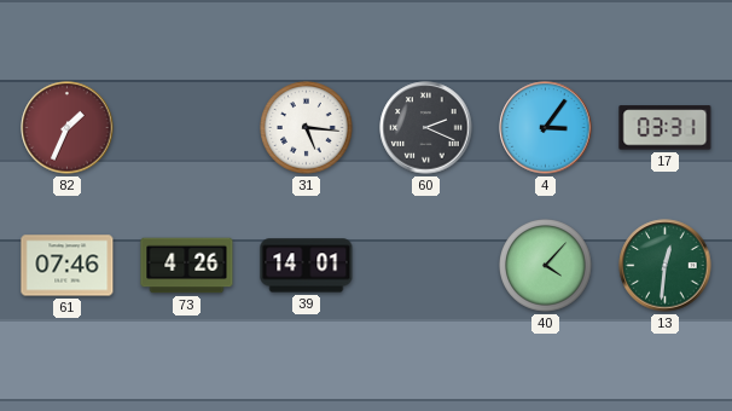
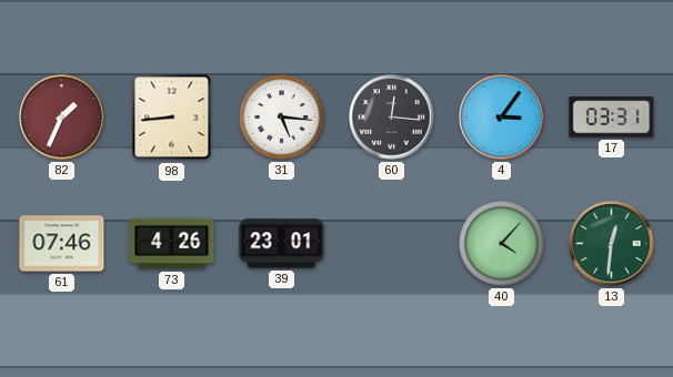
98: none -> 8:44
60: 2:19 -> 12:16
39: 14:01 -> 23:01
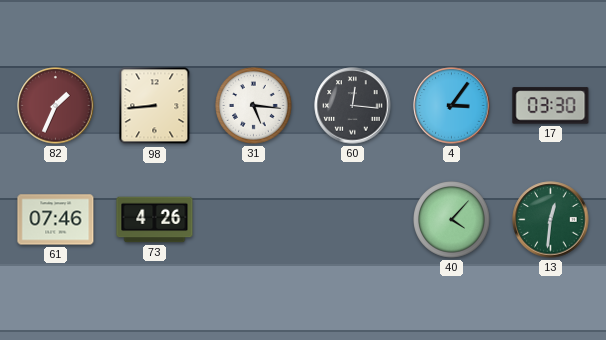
17: 03:31 -> 03:30
39: 23:01 -> none
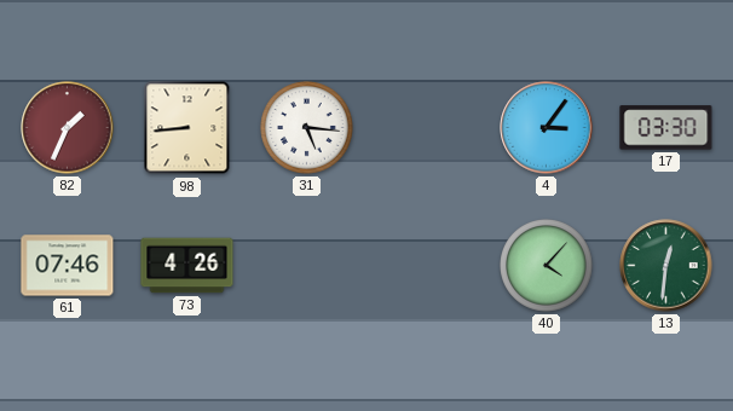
60: 12:16 -> none
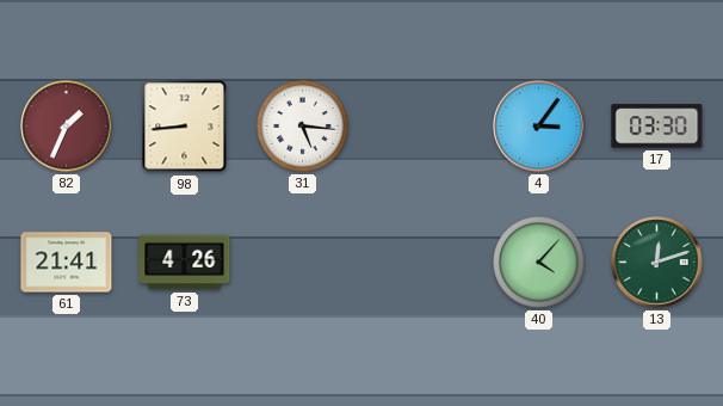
61: 07:46 -> 21:41
13: 12:31 -> 12:12
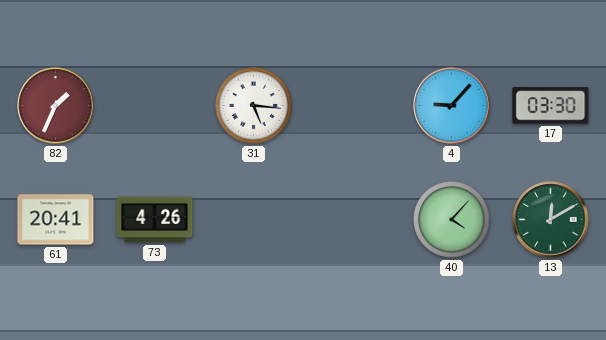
98: 8:44 -> none
4: 3:06 -> 9:07
61: 21:41 -> 20:41
13: 12:12 -> 12:10
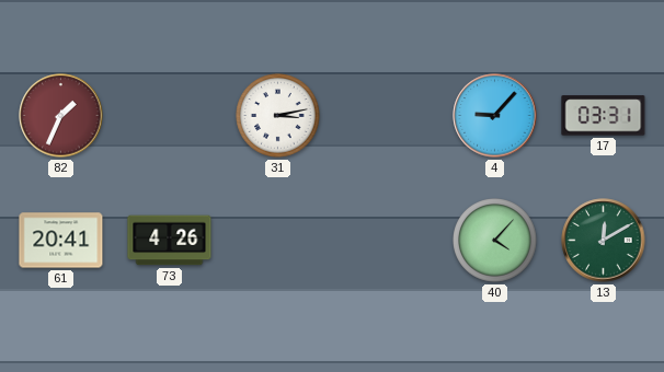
31: 5:16 -> 3:13
17: 03:30 -> 03:31
